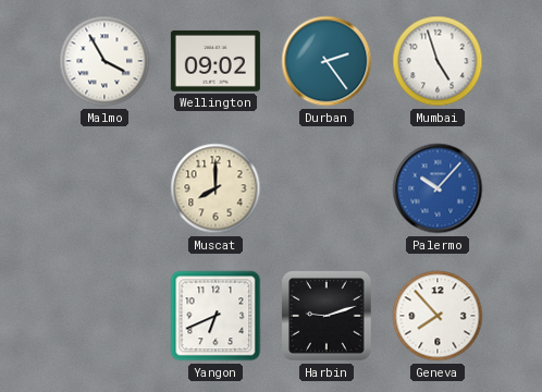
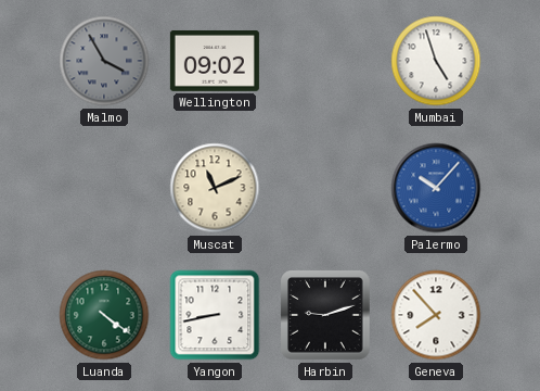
Malmo dial: white -> grey
Durban: 2:24 -> none
Muscat: 8:00 -> 11:11
Luanda: none -> 4:21
Yangon: 6:41 -> 8:43
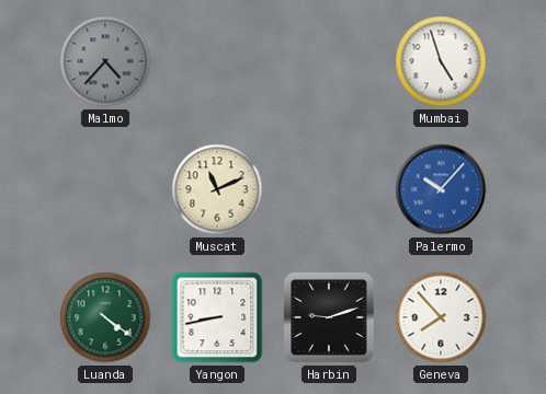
Malmo: 3:55 -> 4:37
Wellington: 09:02 -> none
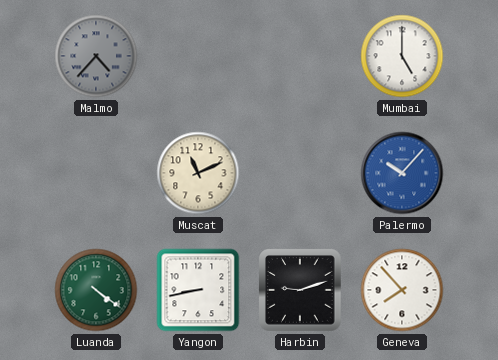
Mumbai: 4:57 -> 5:00
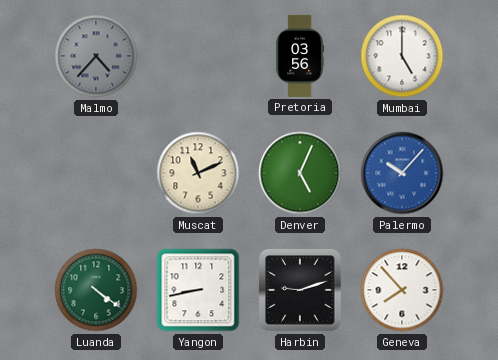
Pretoria: none -> 03:56
Denver: none -> 5:04
